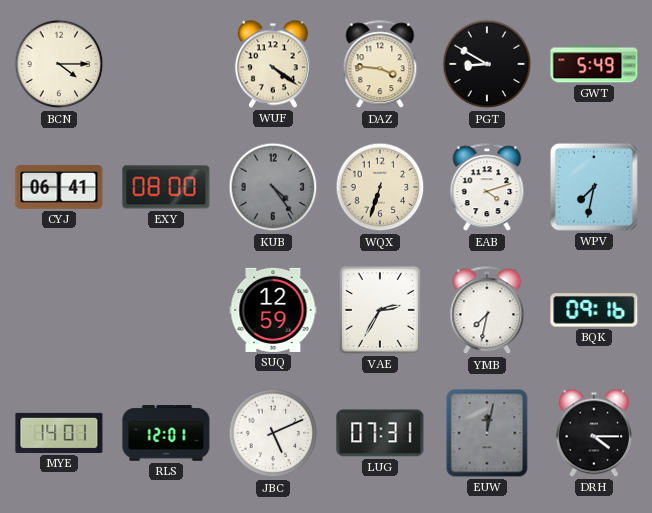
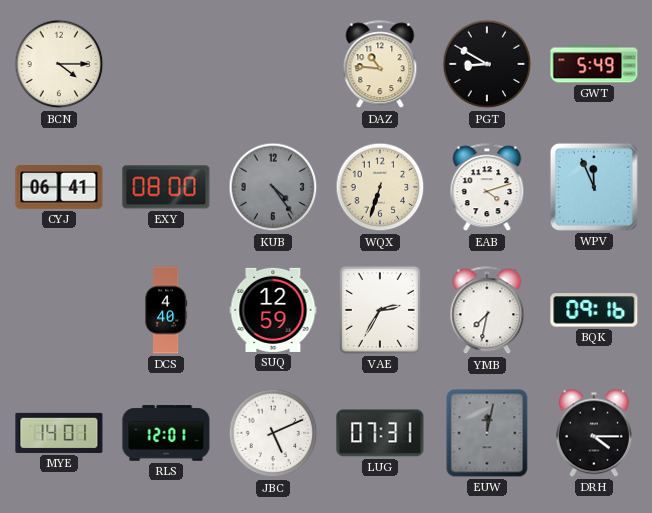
WUF: 4:21 -> none
DAZ: 3:46 -> 10:46
WPV: 7:32 -> 11:56
DCS: none -> 4:40
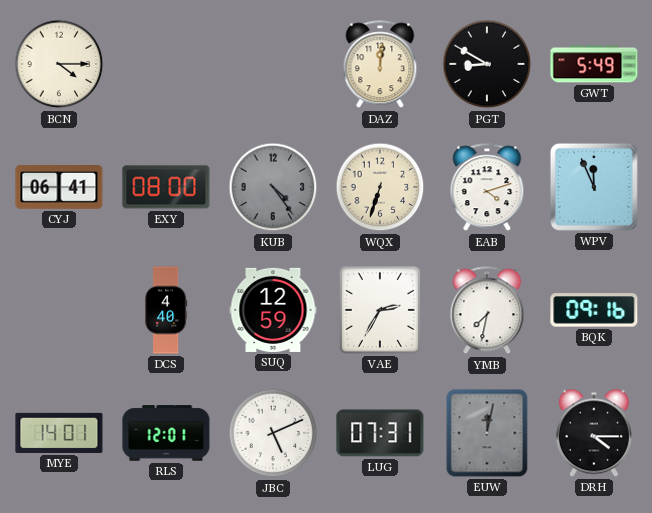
DAZ: 10:46 -> 12:01
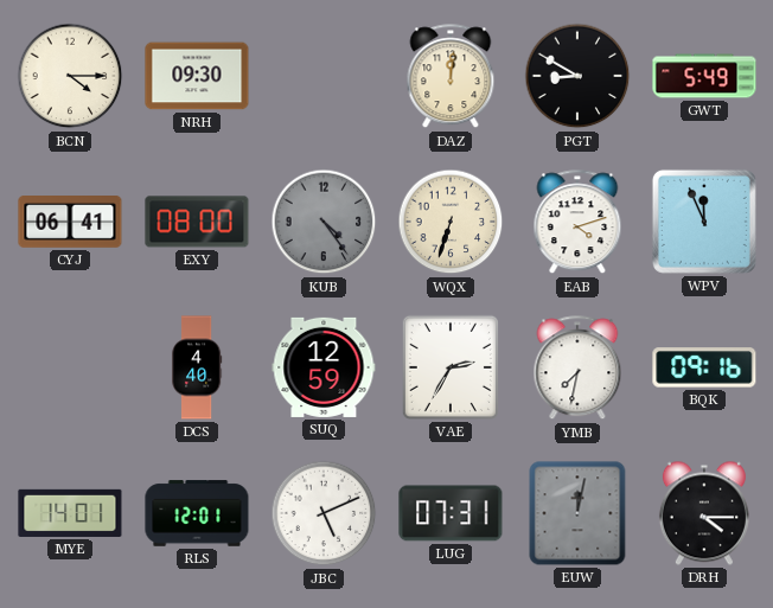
NRH: none -> 09:30
